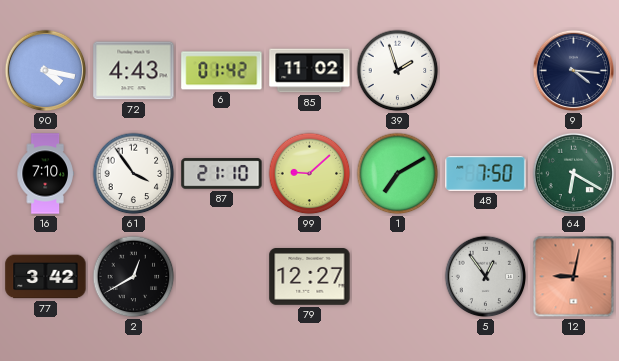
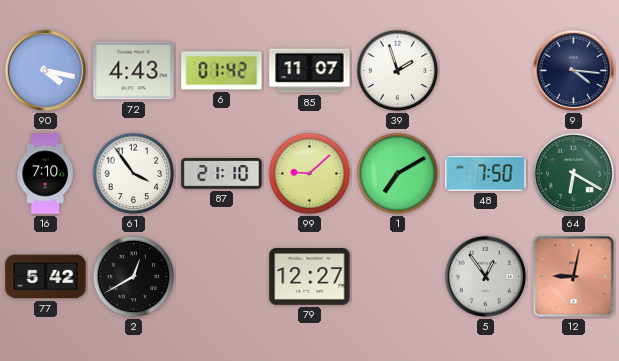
85: 11:02 -> 11:07
77: 3:42 -> 5:42
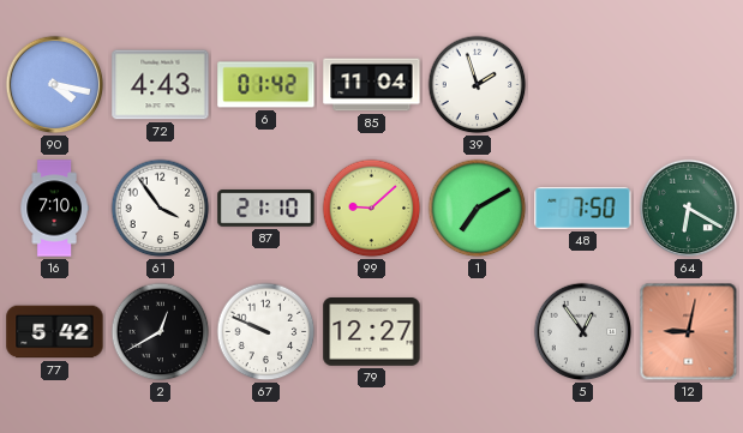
85: 11:07 -> 11:04
9: 4:16 -> none
67: none -> 9:49
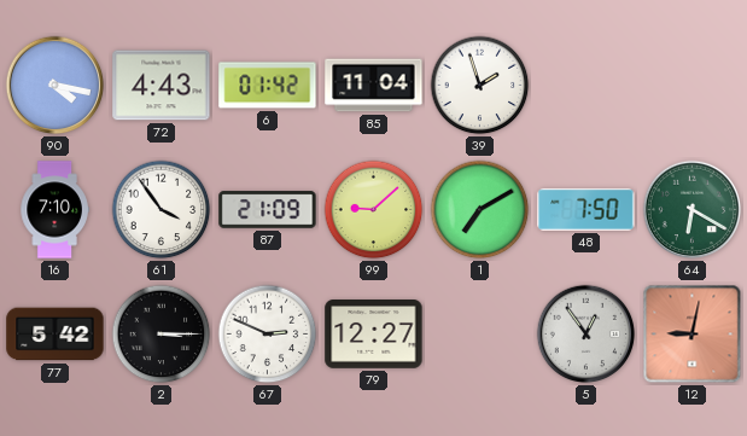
87: 21:10 -> 21:09
2: 12:40 -> 3:15
67: 9:49 -> 2:49
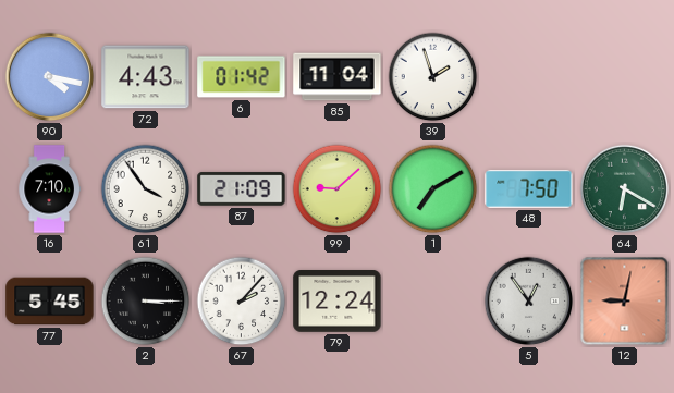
77: 5:42 -> 5:45
67: 2:49 -> 2:07
79: 12:27 -> 12:24
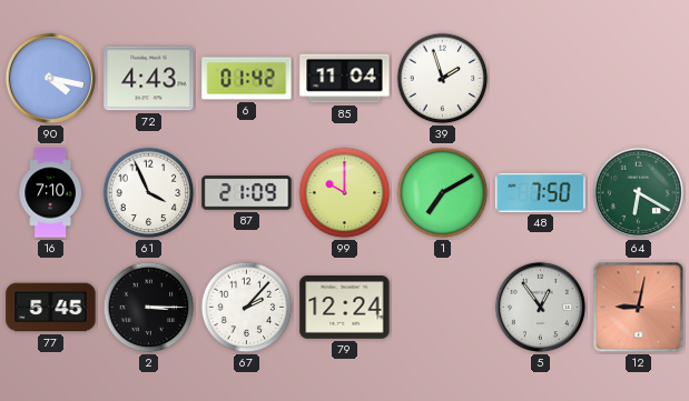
61: 3:54 -> 3:56
99: 9:08 -> 10:00
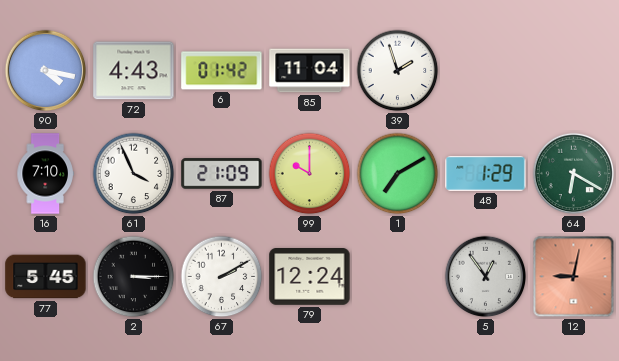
48: 7:50 -> 1:29
67: 2:07 -> 2:10
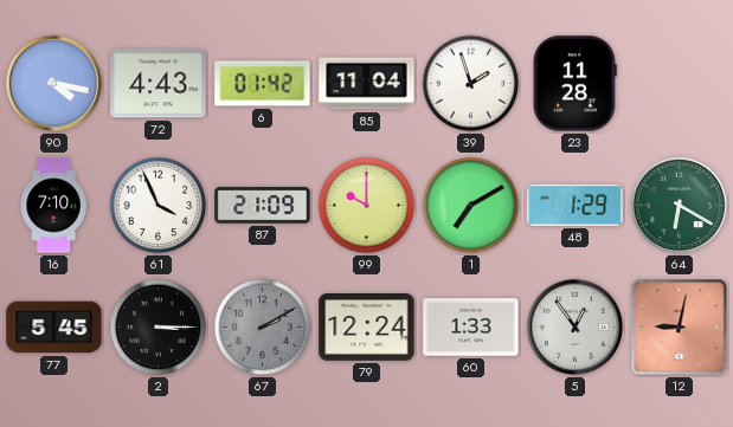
23: none -> 11:28
67 dial: white -> grey
60: none -> 1:33
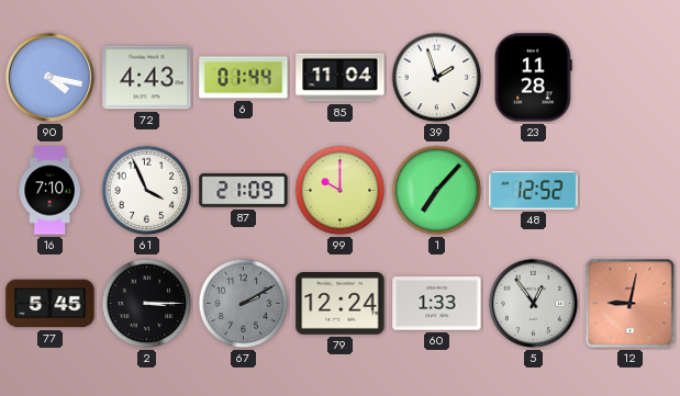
6: 01:42 -> 01:44
1: 7:10 -> 7:07
48: 1:29 -> 12:52
64: 6:20 -> none
